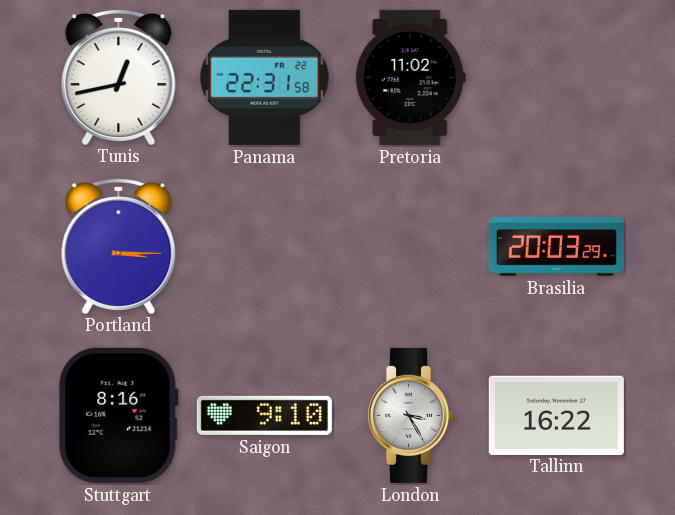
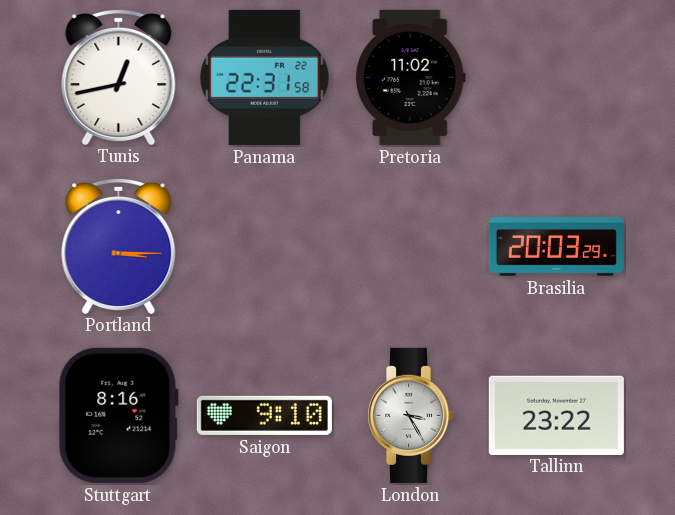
Tallinn: 16:22 -> 23:22
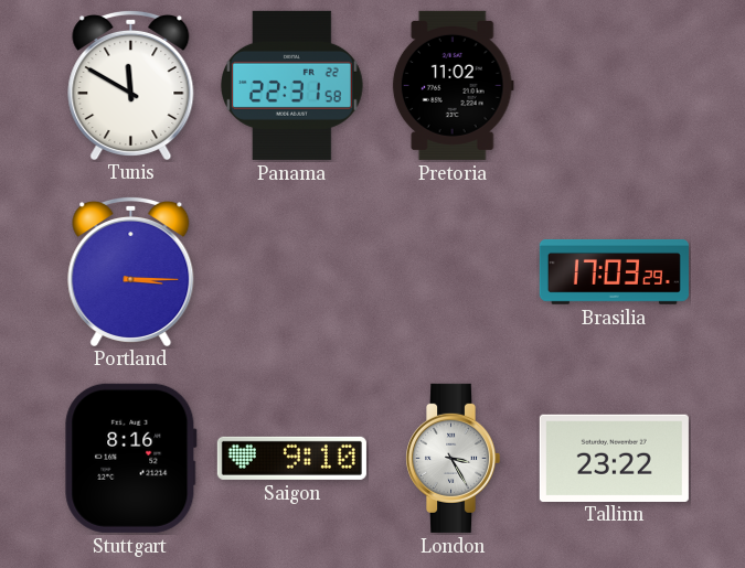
Tunis: 12:43 -> 11:50
Brasilia: 20:03 -> 17:03
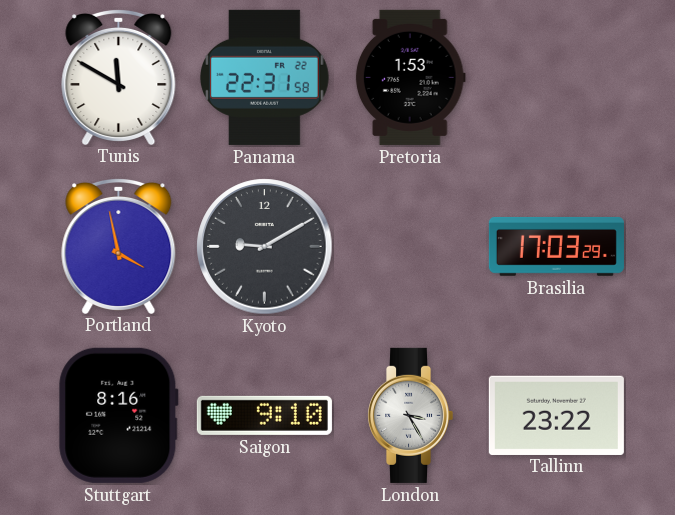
Pretoria: 11:02 -> 1:53
Portland: 3:15 -> 3:58
Kyoto: none -> 9:10
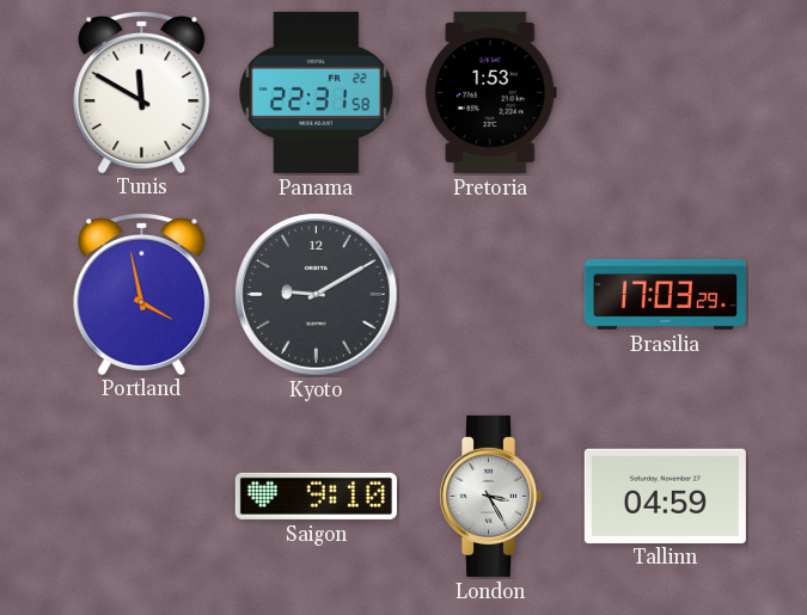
Stuttgart: 8:16 -> none
Tallinn: 23:22 -> 04:59
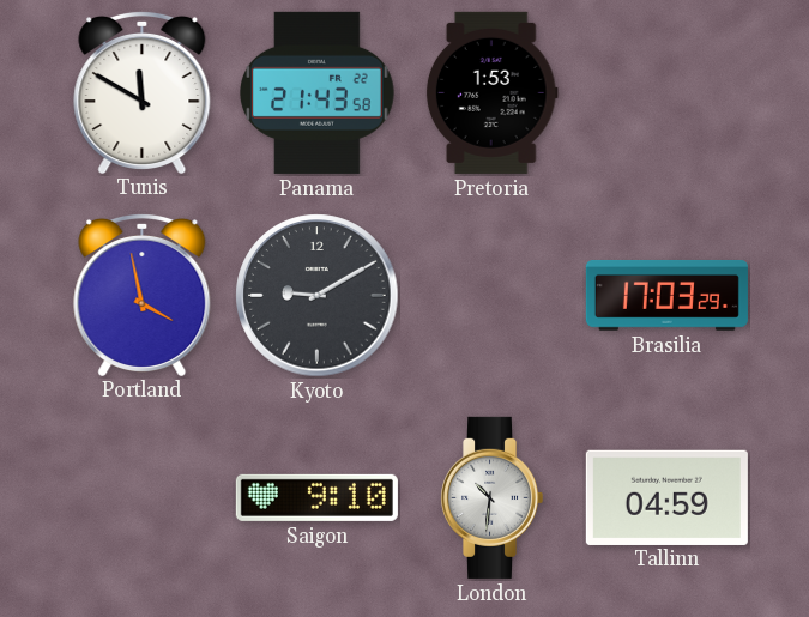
Panama: 22:31 -> 21:43
London: 3:25 -> 10:31
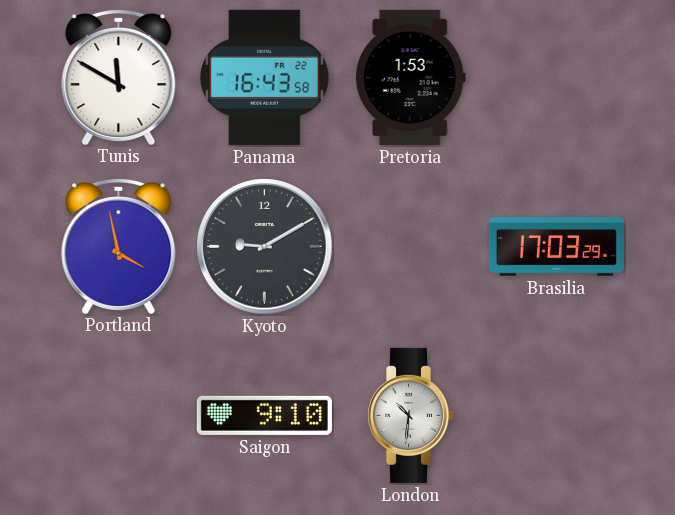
Panama: 21:43 -> 16:43
Tallinn: 04:59 -> none
